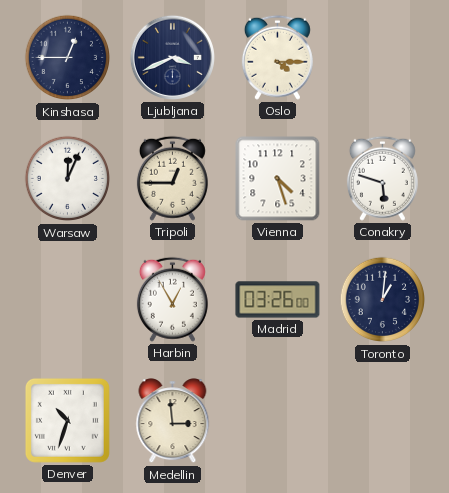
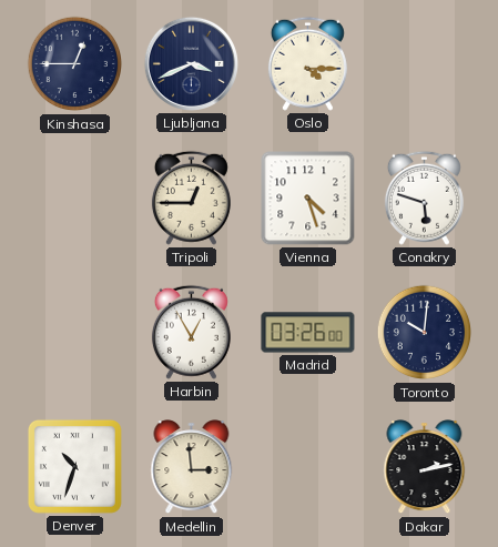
Warsaw: 12:04 -> none
Toronto: 1:01 -> 10:01
Dakar: none -> 2:13
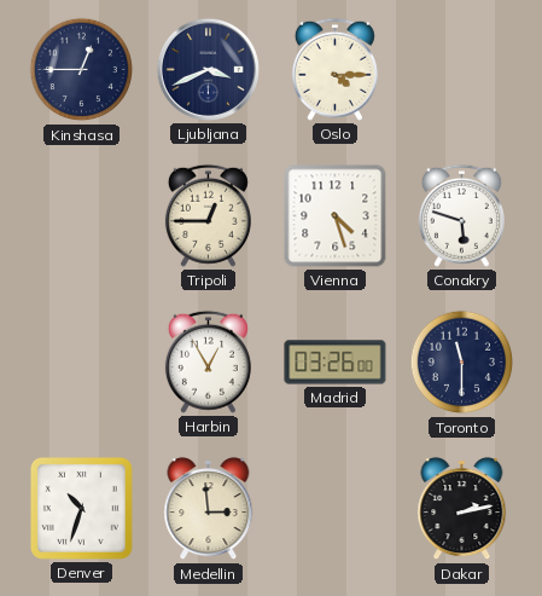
Toronto: 10:01 -> 11:30
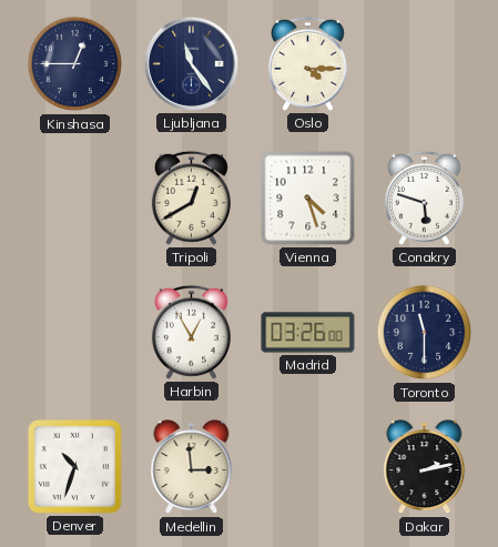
Ljubljana: 3:41 -> 11:24
Tripoli: 12:45 -> 12:40
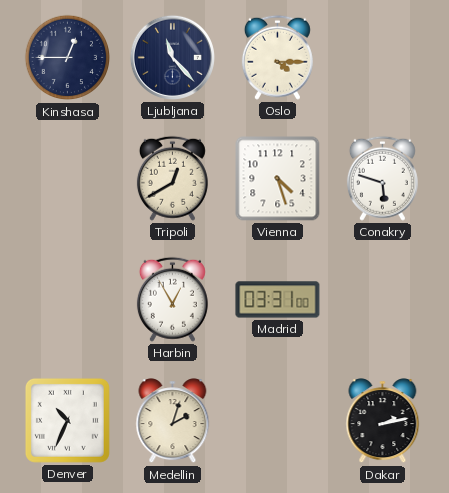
Ljubljana: 11:24 -> 11:23
Madrid: 03:26 -> 03:31
Toronto: 11:30 -> none
Denver: 10:33 -> 10:34
Medellin: 2:59 -> 2:03
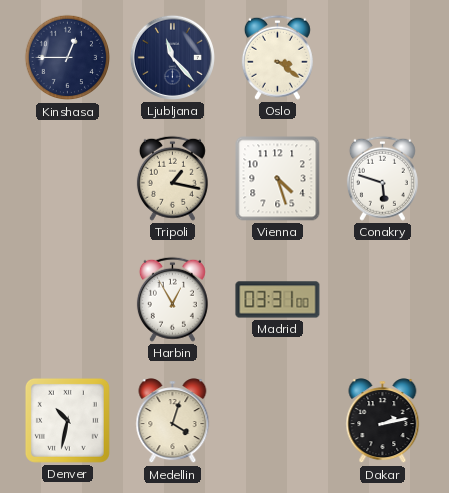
Oslo: 4:15 -> 3:21
Tripoli: 12:40 -> 1:17
Denver: 10:34 -> 10:32
Medellin: 2:03 -> 4:03
